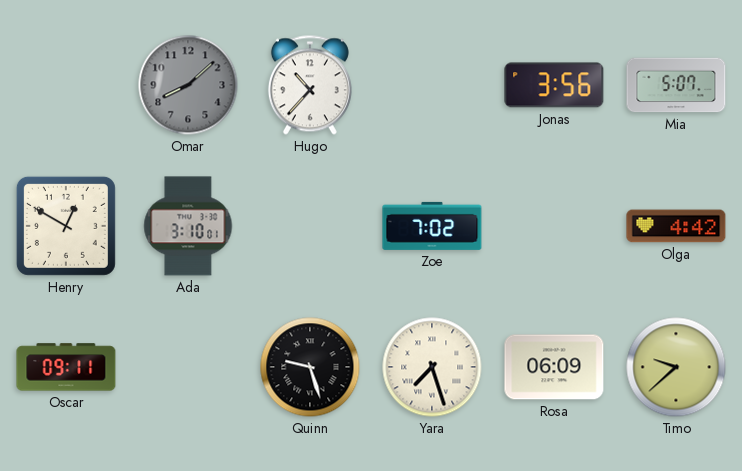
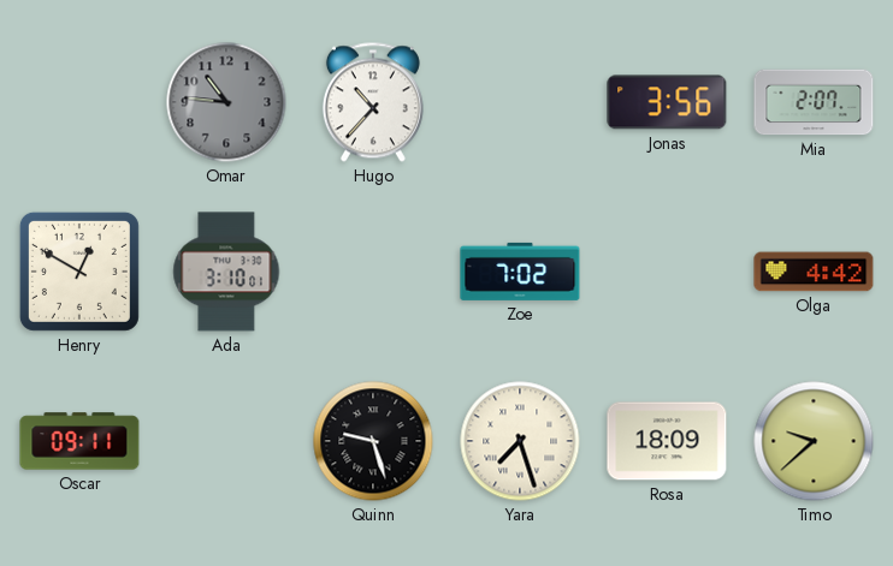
Omar: 8:08 -> 10:46
Mia: 5:07 -> 2:07
Rosa: 06:09 -> 18:09
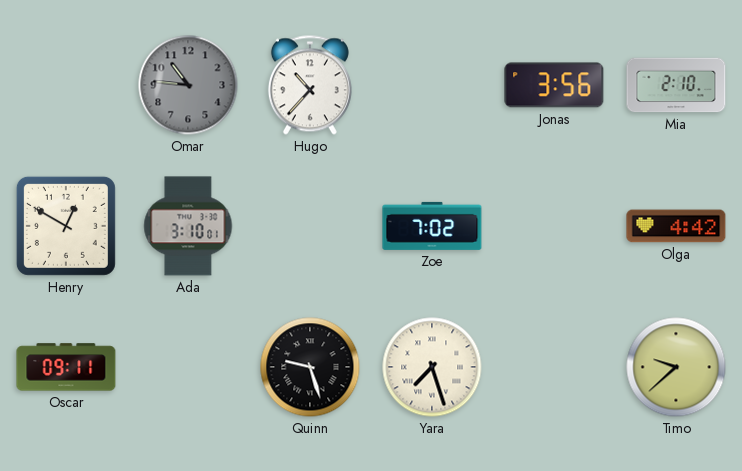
Mia: 2:07 -> 2:10
Rosa: 18:09 -> none
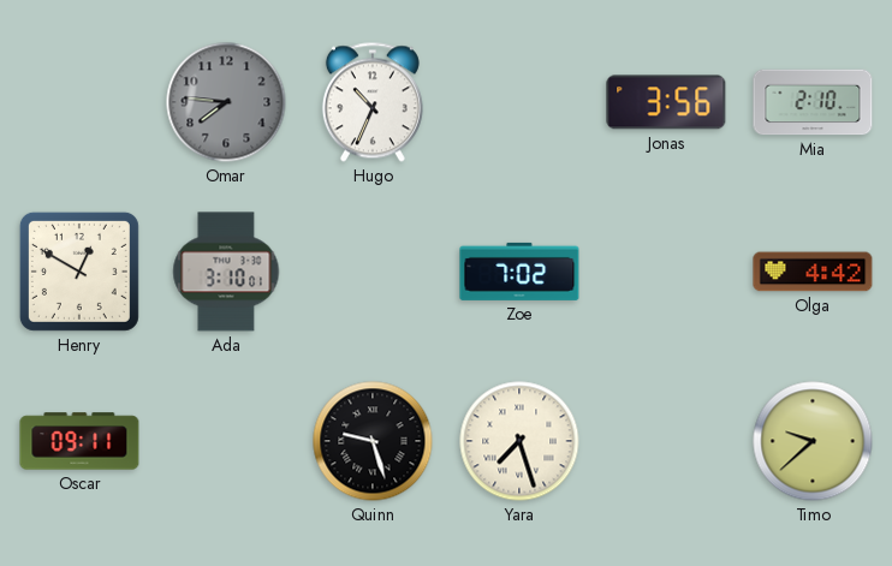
Omar: 10:46 -> 7:46
Hugo: 10:37 -> 10:34
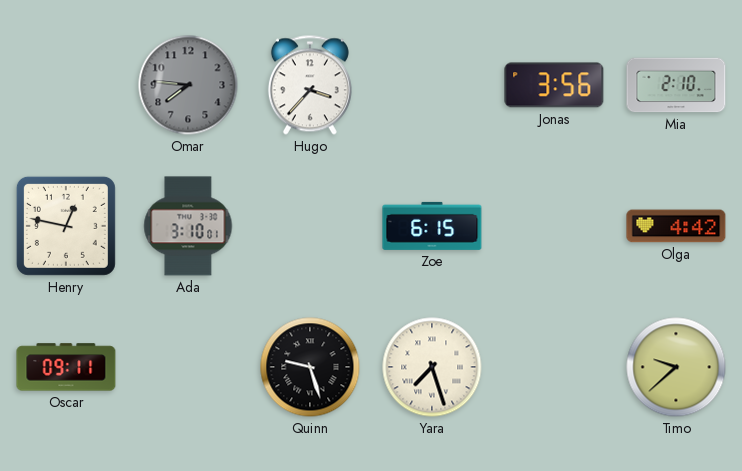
Hugo: 10:34 -> 3:37
Henry: 12:50 -> 12:47
Zoe: 7:02 -> 6:15
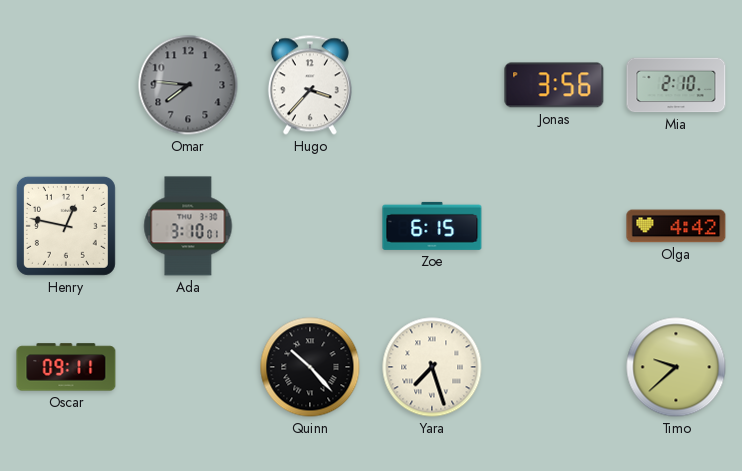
Quinn: 9:27 -> 10:23
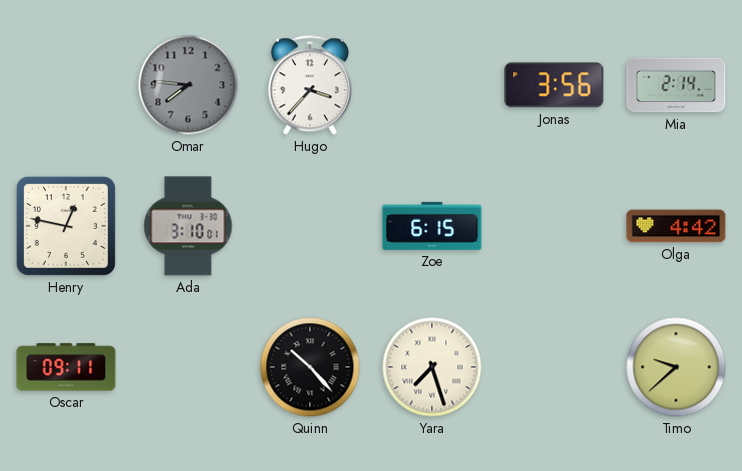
Mia: 2:10 -> 2:14
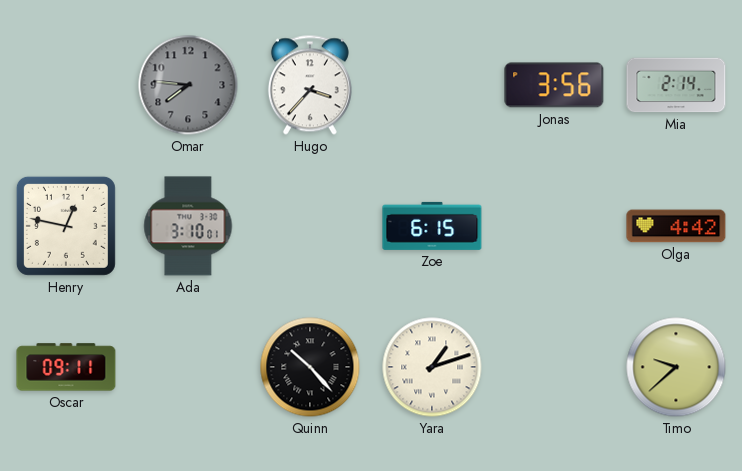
Yara: 7:27 -> 1:12
